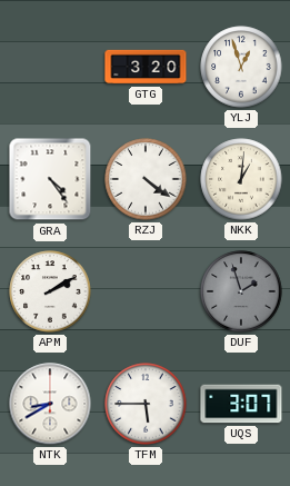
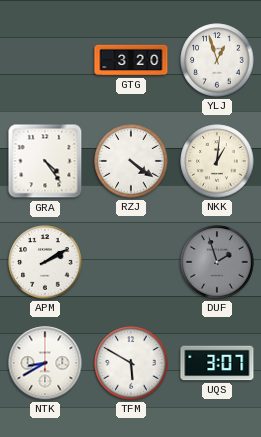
TFM: 5:45 -> 5:50
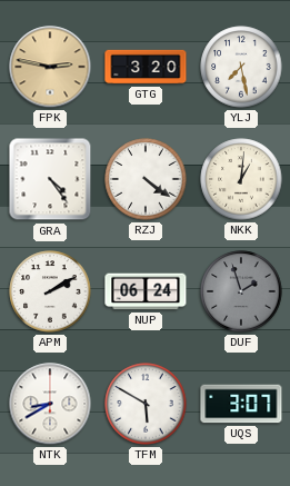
FPK: none -> 2:47
YLJ: 12:57 -> 7:28
NUP: none -> 06:24
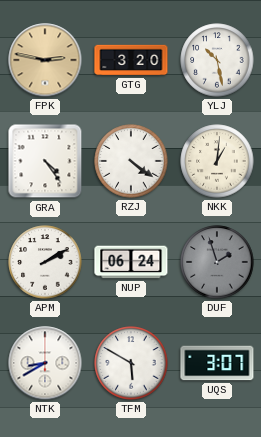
YLJ: 7:28 -> 10:28
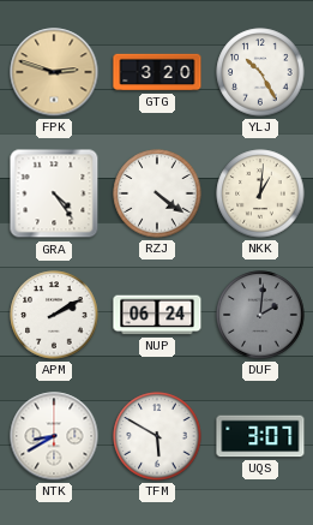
FPK: 2:47 -> 2:48
YLJ: 10:28 -> 10:25
DUF: 1:57 -> 2:01
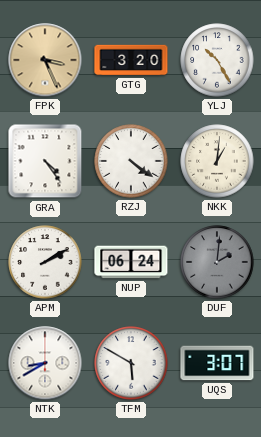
FPK: 2:48 -> 3:26
